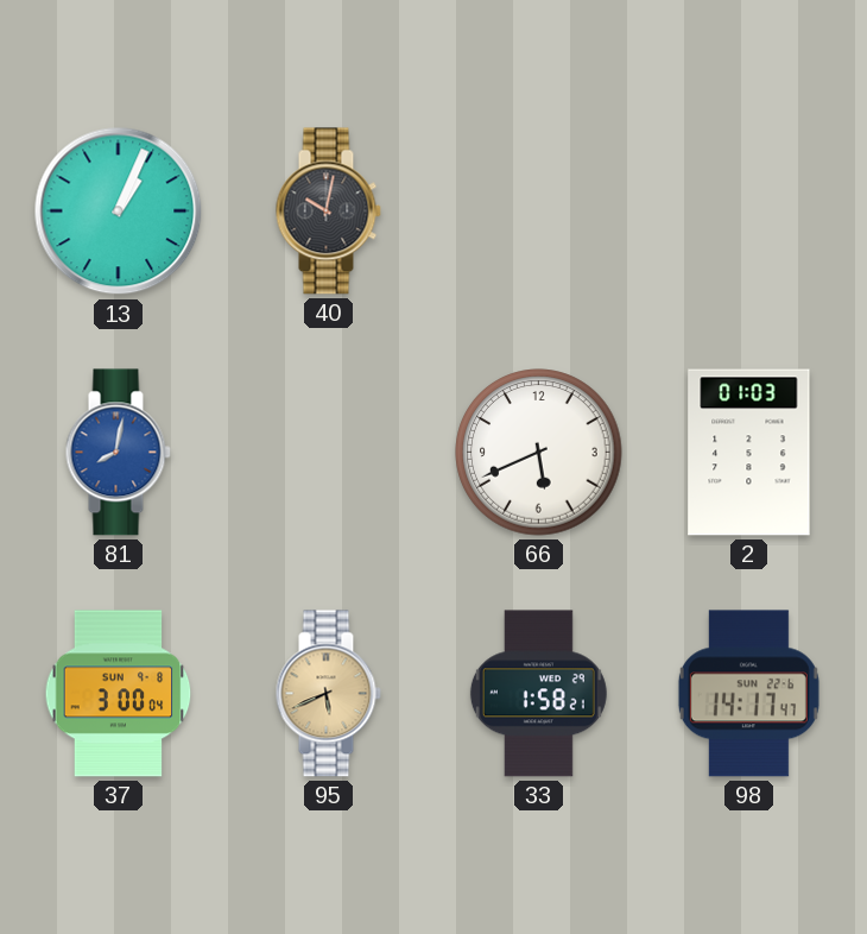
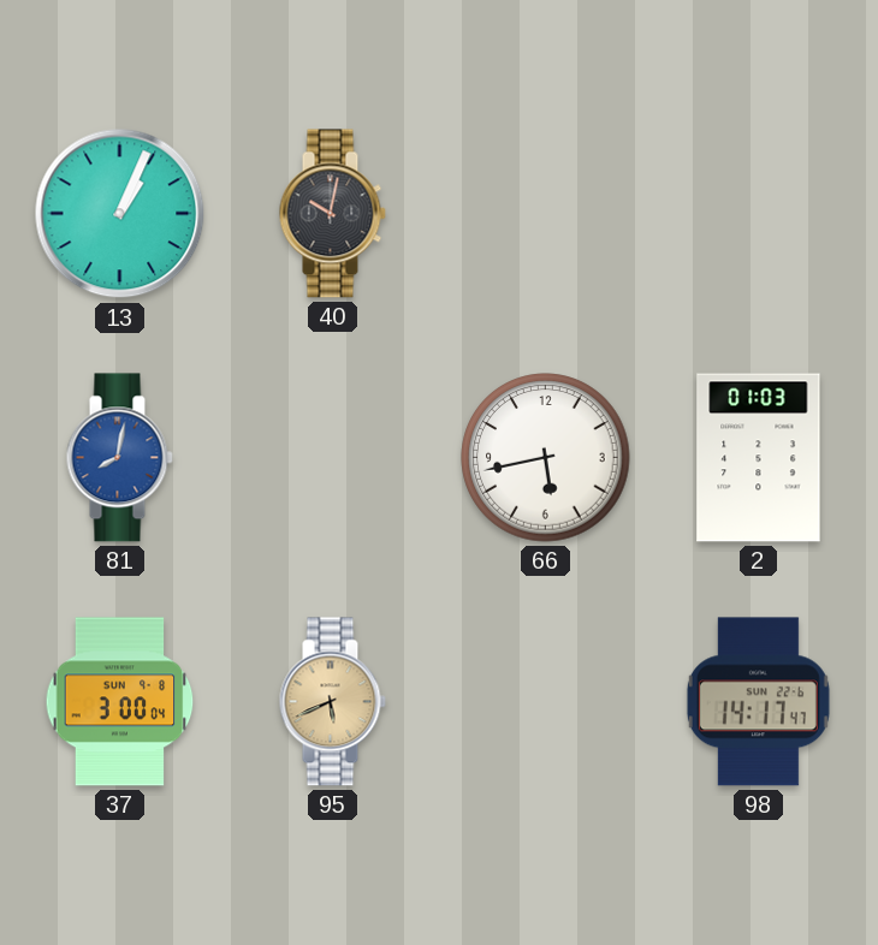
66: 5:41 -> 5:43
33: 1:58 -> none
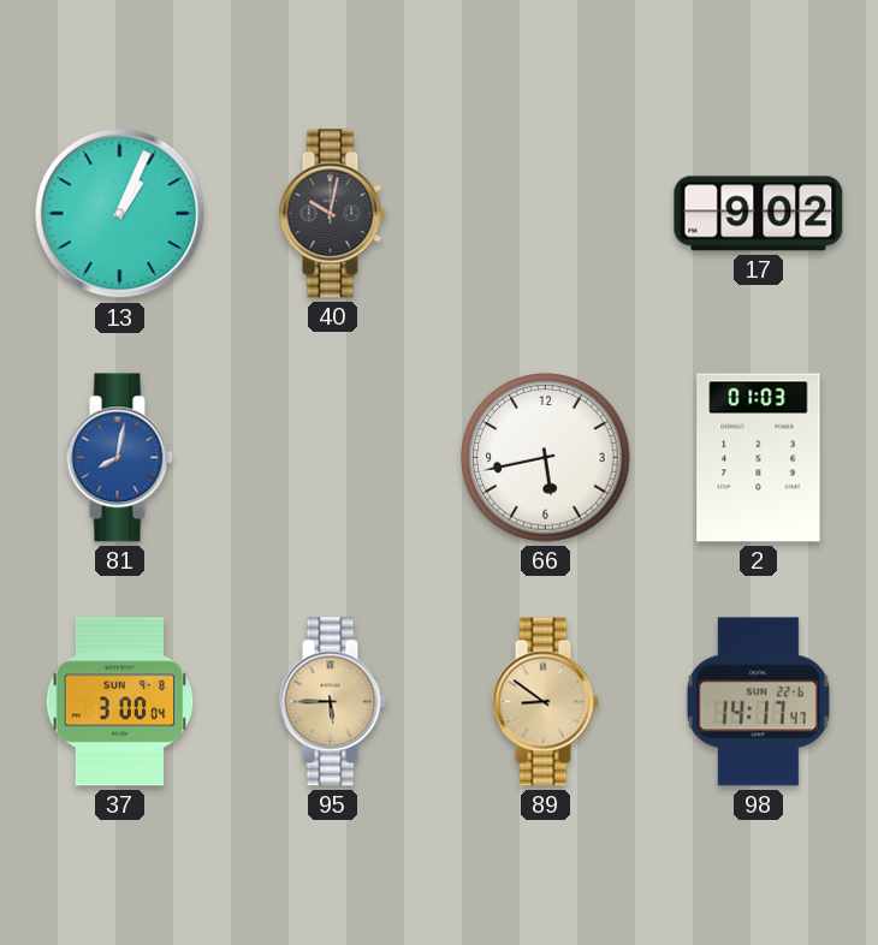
17: none -> 9:02
95: 5:41 -> 5:45
89: none -> 8:51
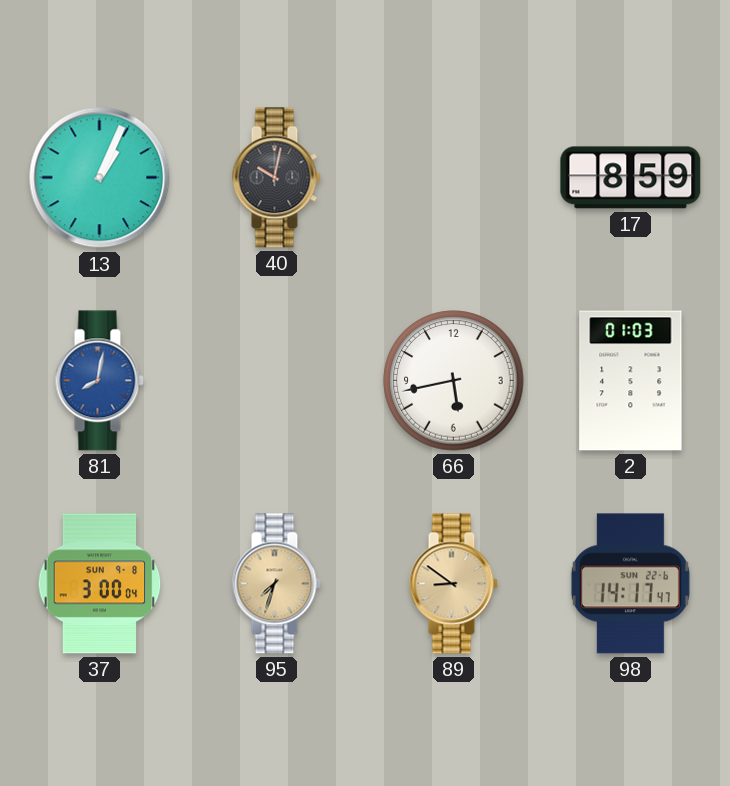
17: 9:02 -> 8:59
95: 5:45 -> 7:33
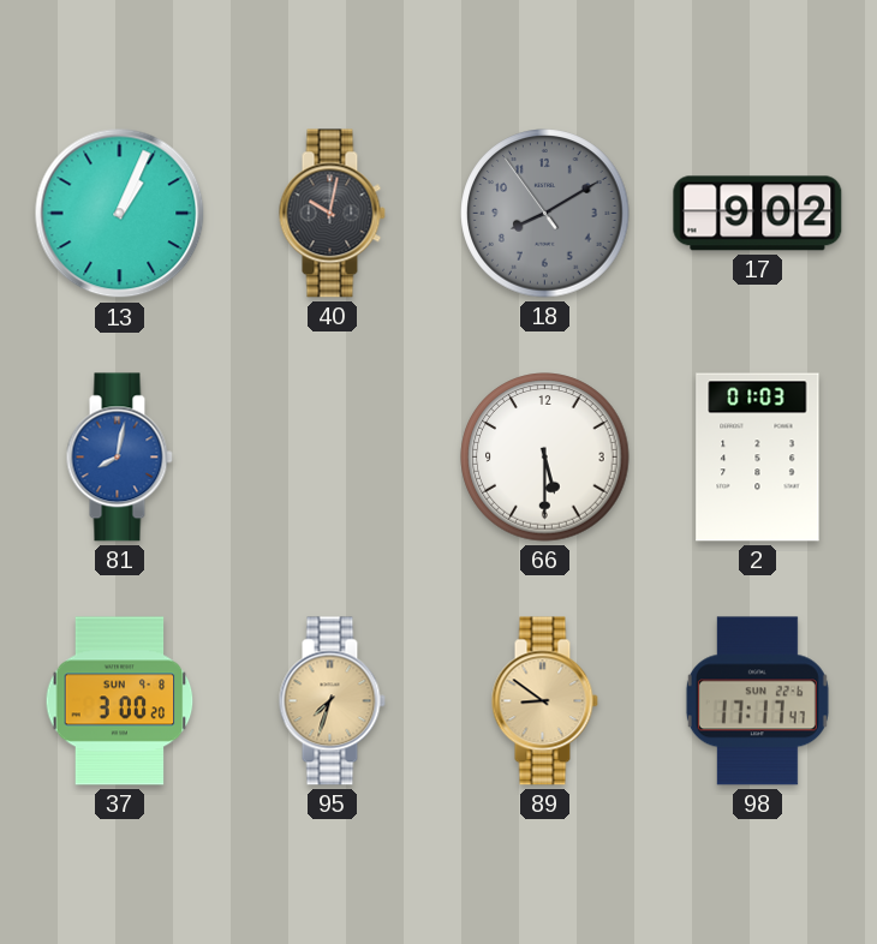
18: none -> 8:09
17: 8:59 -> 9:02
66: 5:43 -> 5:30
37: 3:00:04 -> 3:00:20
98: 14:17 -> 17:17
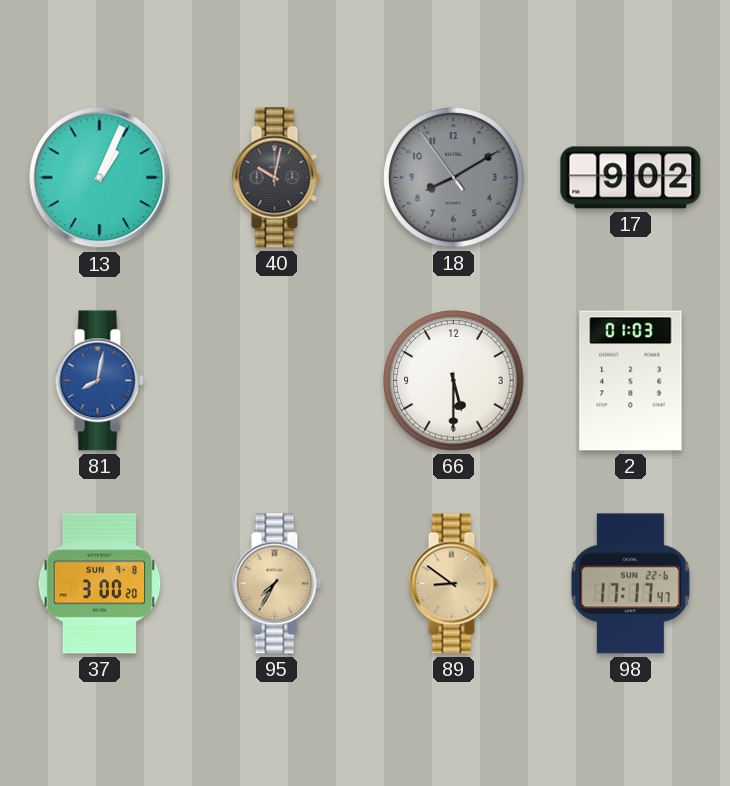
95: 7:33 -> 7:35
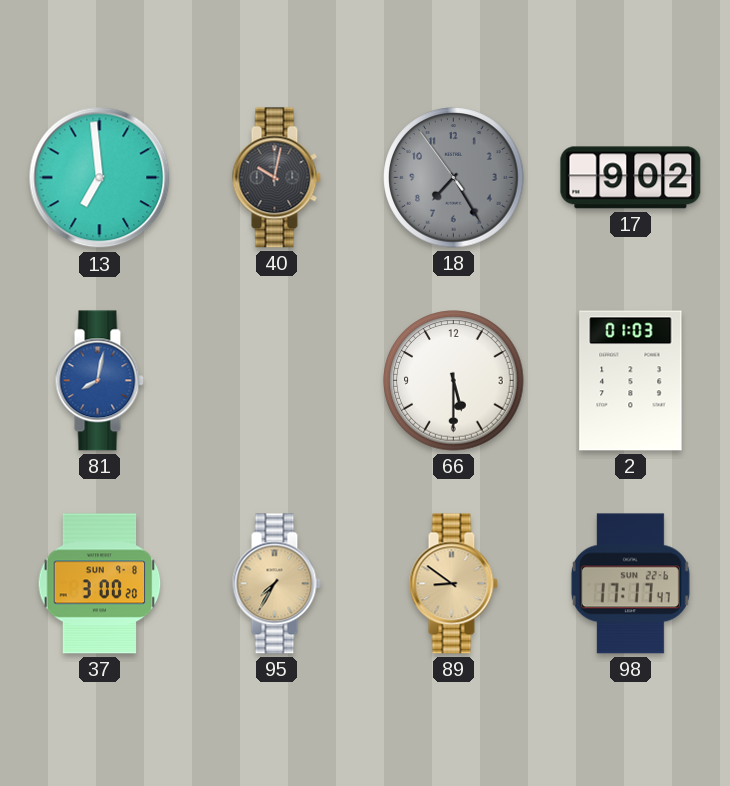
13: 1:04 -> 6:59
18: 8:09 -> 7:24
